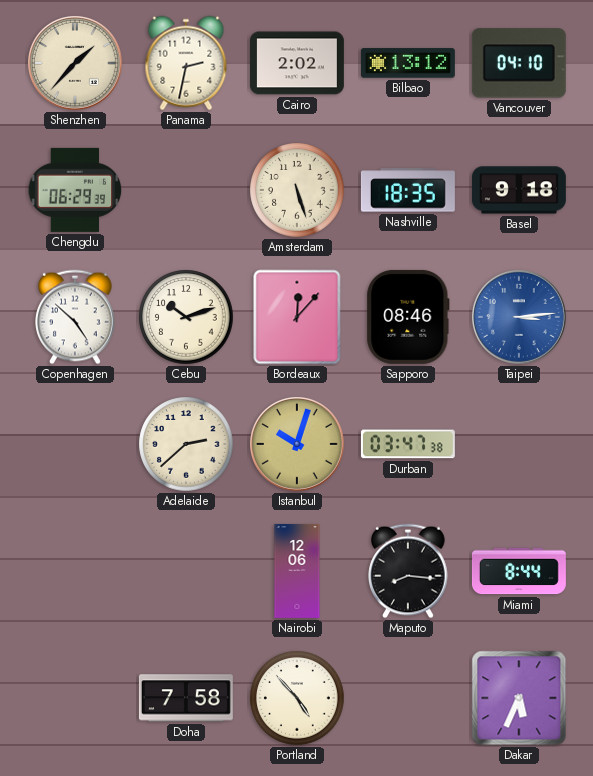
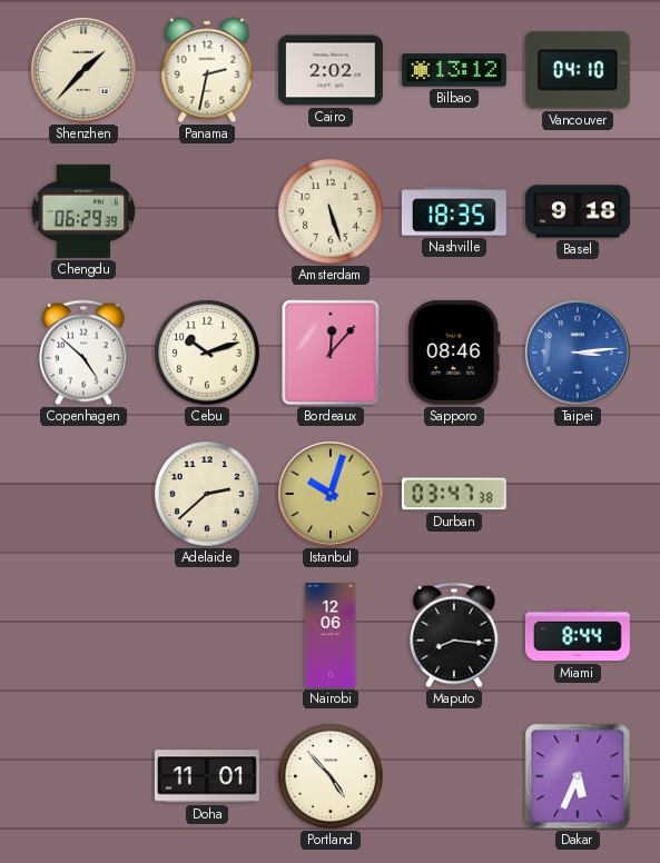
Doha: 7:58 -> 11:01
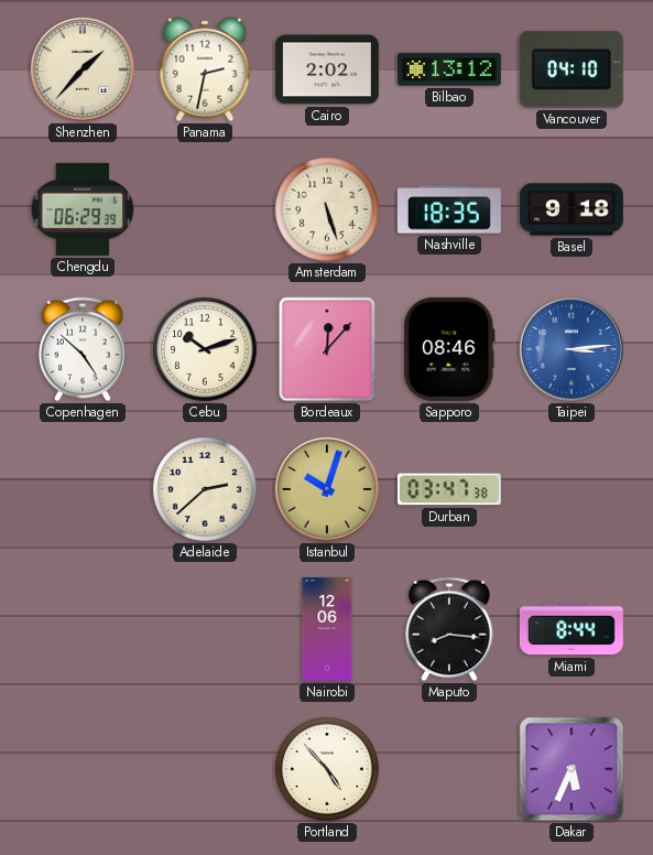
Doha: 11:01 -> none
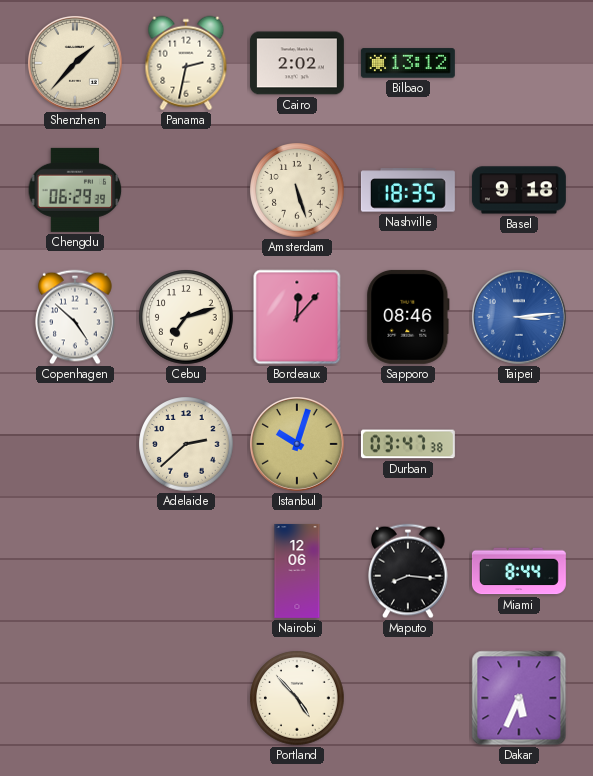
Vancouver: 04:10 -> none
Cebu: 10:12 -> 7:12
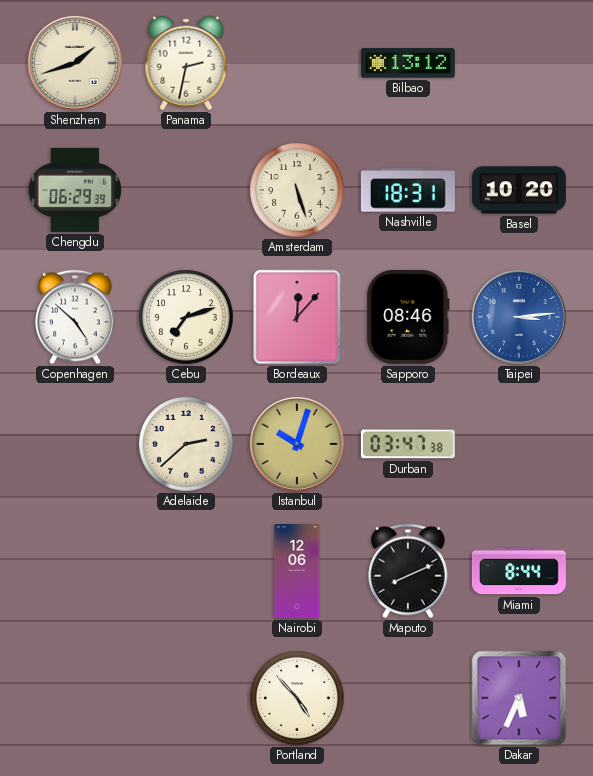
Shenzhen: 1:37 -> 1:42
Cairo: 2:02 -> none
Nashville: 18:35 -> 18:31
Basel: 9:18 -> 10:20
Maputo: 8:16 -> 8:11
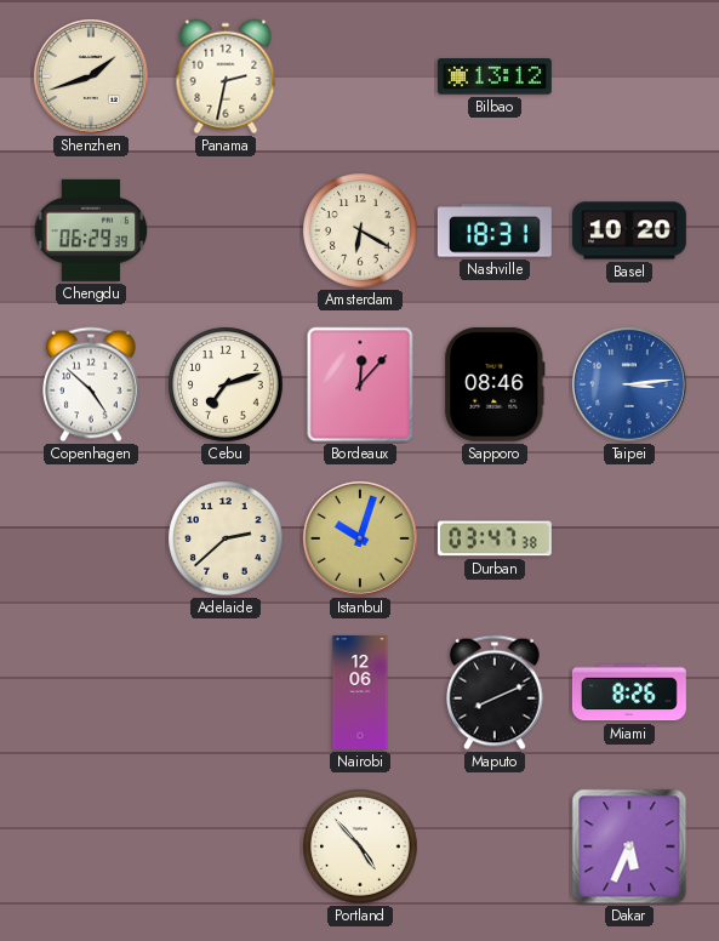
Amsterdam: 5:27 -> 6:20
Miami: 8:44 -> 8:26
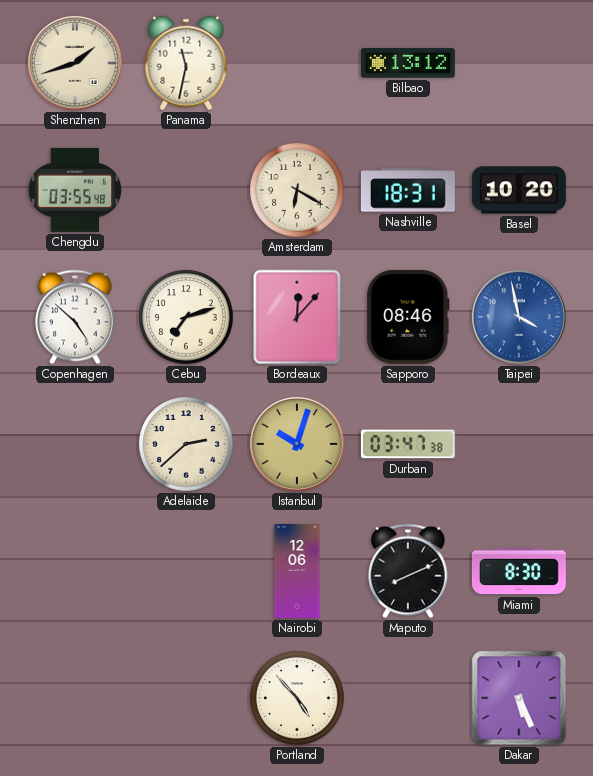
Panama: 2:32 -> 11:32
Chengdu: 06:29 -> 03:55
Taipei: 3:14 -> 3:58
Miami: 8:26 -> 8:30
Dakar: 5:34 -> 5:26
